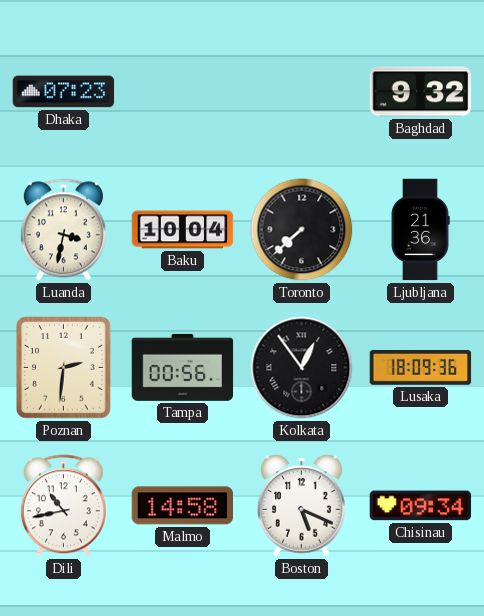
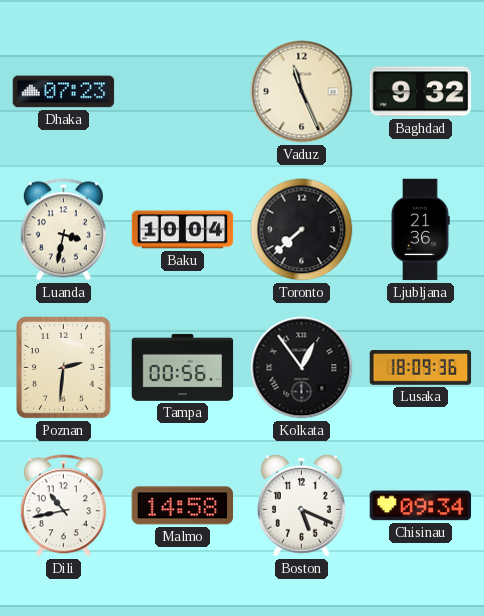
Vaduz: none -> 11:26
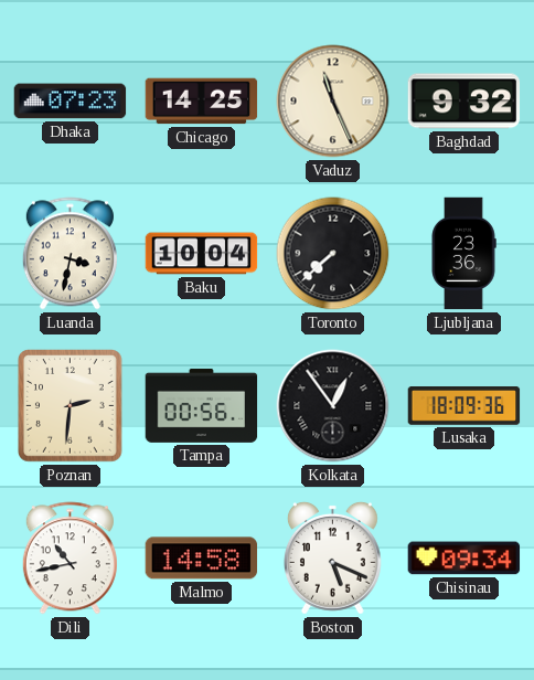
Chicago: none -> 14:25
Ljubljana: 21:36 -> 23:36
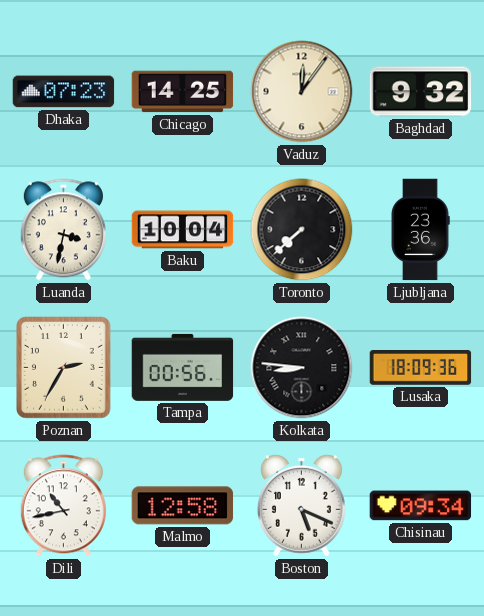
Vaduz: 11:26 -> 12:06
Poznan: 2:31 -> 2:35
Kolkata: 12:54 -> 8:46
Malmo: 14:58 -> 12:58
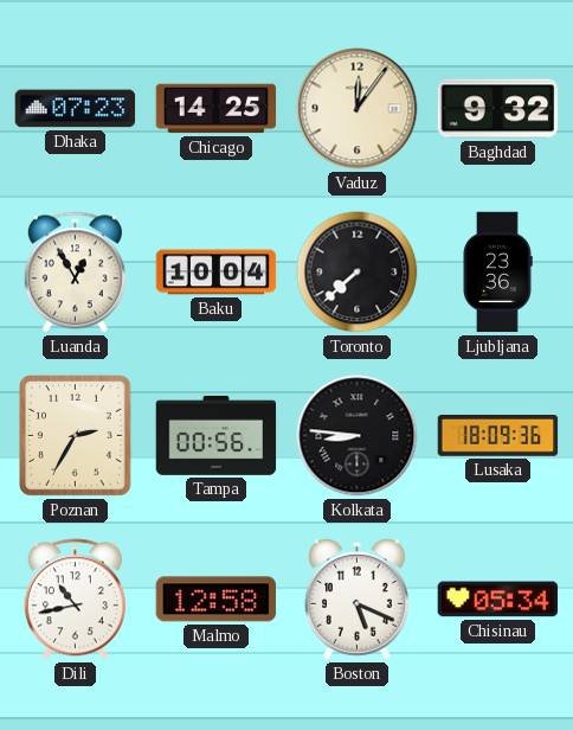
Luanda: 3:32 -> 12:55
Chisinau: 09:34 -> 05:34
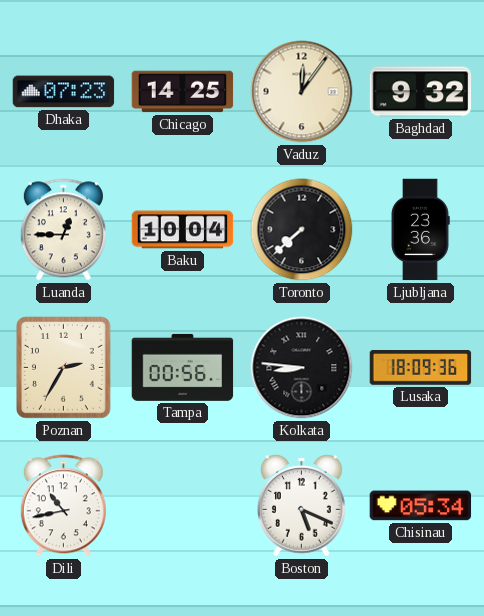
Luanda: 12:55 -> 12:45
Malmo: 12:58 -> none
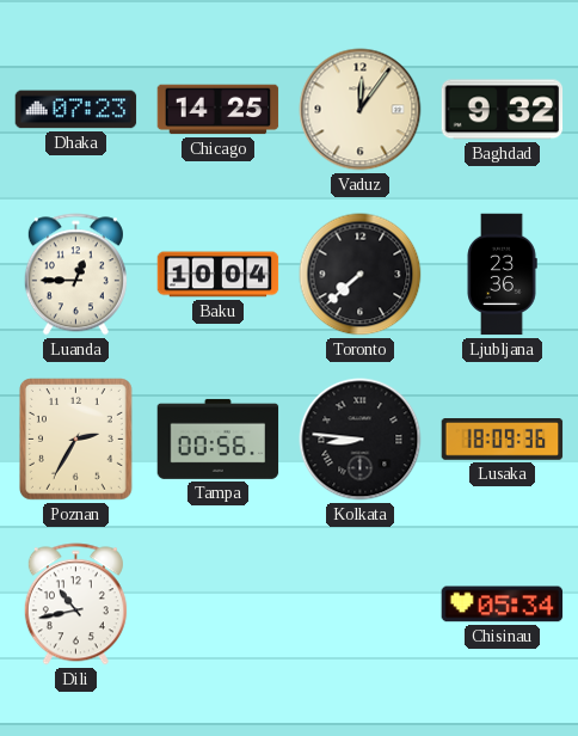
Boston: 5:19 -> none
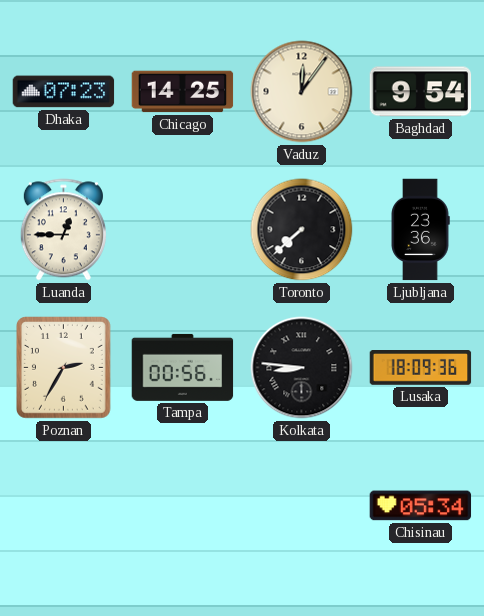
Baghdad: 9:32 -> 9:54
Baku: 10:04 -> none
Dili: 10:43 -> none
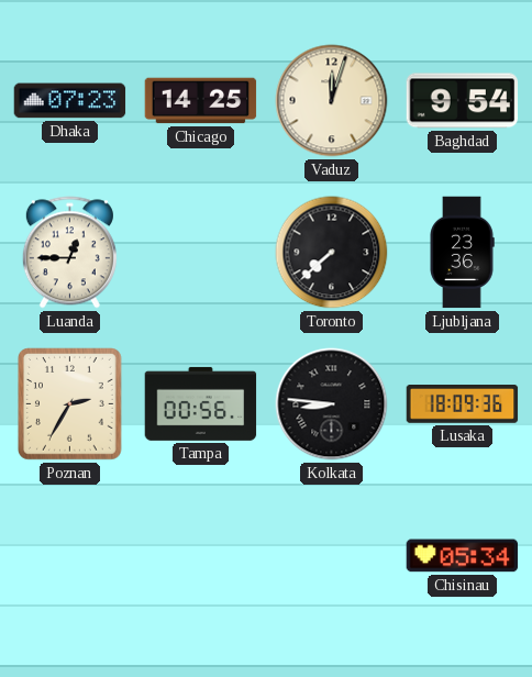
Vaduz: 12:06 -> 12:03
